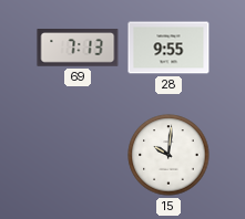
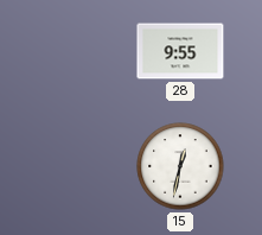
69: 7:13 -> none
15: 10:01 -> 12:32
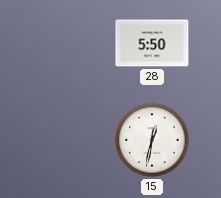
28: 9:55 -> 5:50
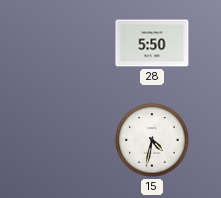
15: 12:32 -> 4:32
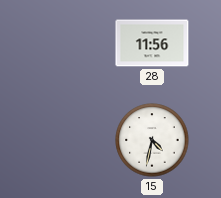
28: 5:50 -> 11:56
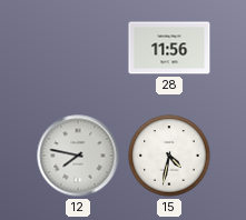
12: none -> 7:47
